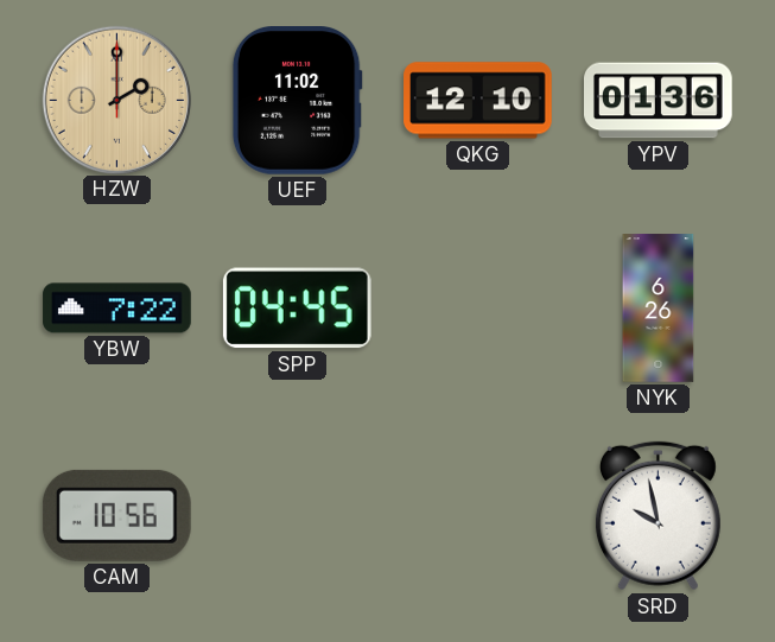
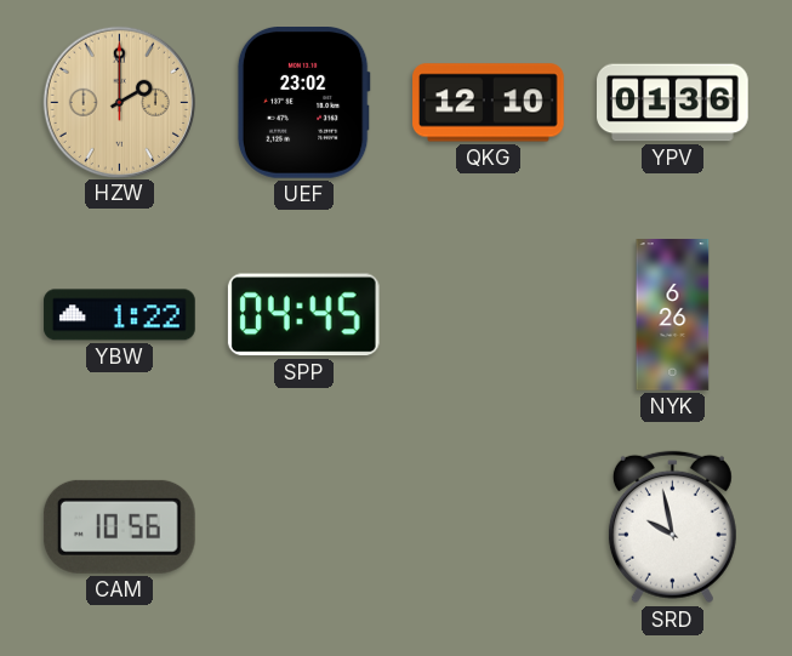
UEF: 11:02 -> 23:02
YBW: 7:22 -> 1:22
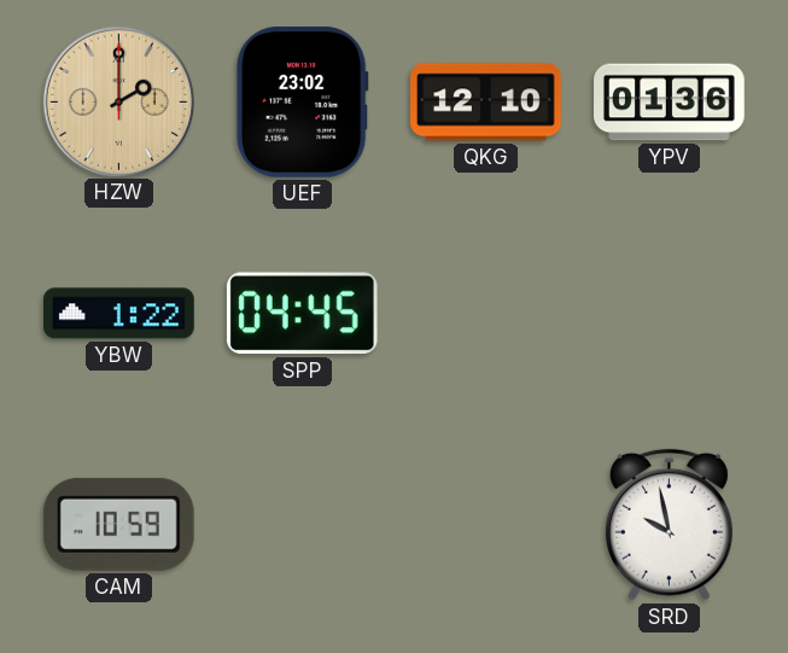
NYK: 6:26 -> none
CAM: 10:56 -> 10:59
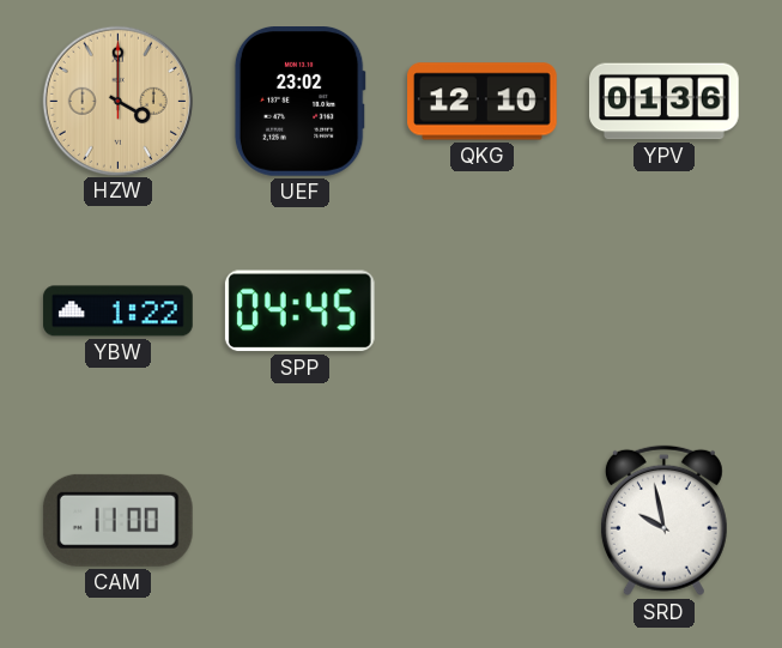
HZW: 2:00 -> 4:00
CAM: 10:59 -> 11:00
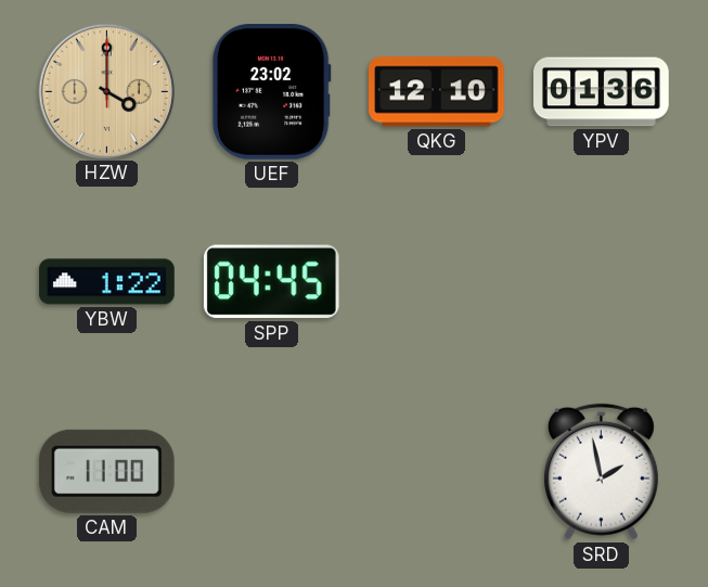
SRD: 9:58 -> 1:58
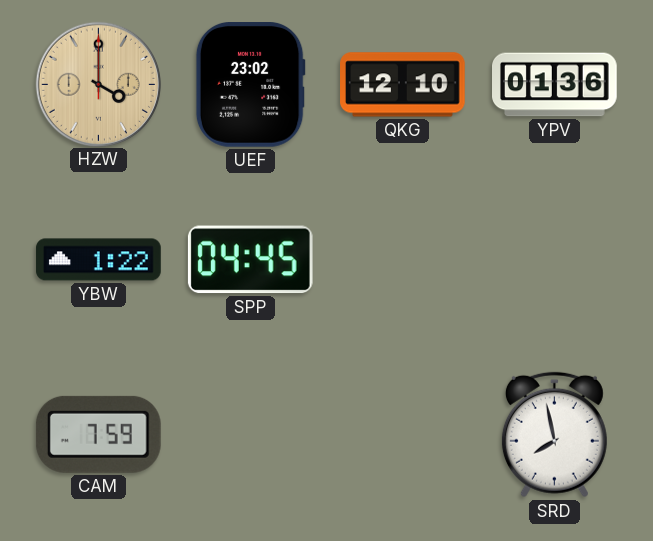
CAM: 11:00 -> 7:59
SRD: 1:58 -> 7:58
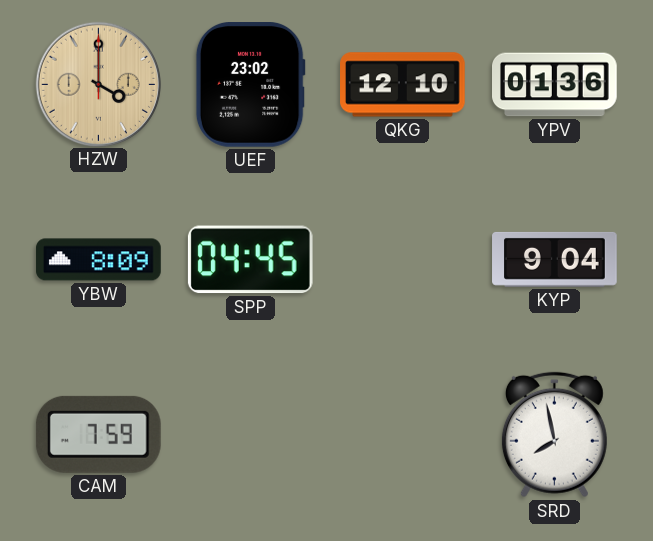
YBW: 1:22 -> 8:09
KYP: none -> 9:04
